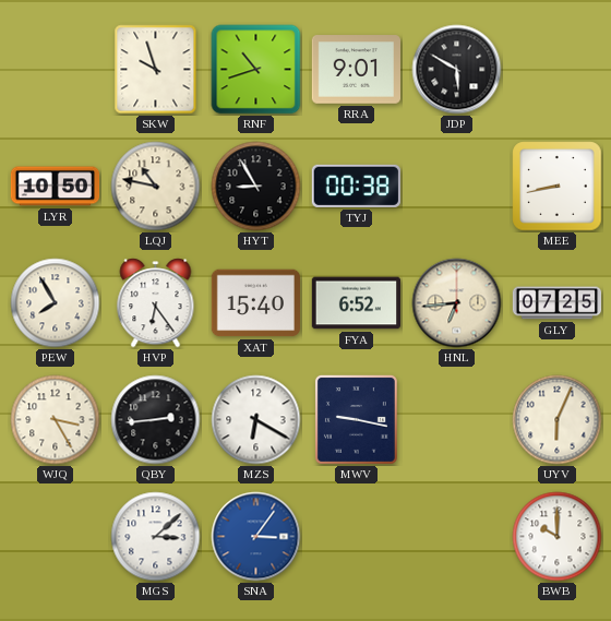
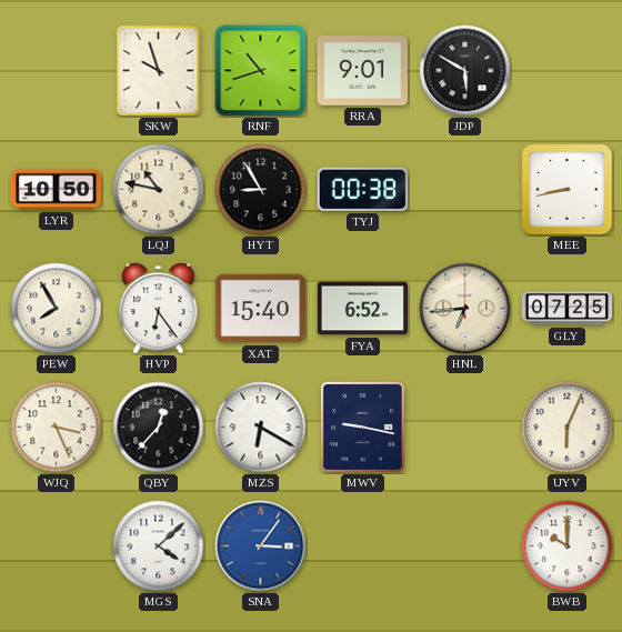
WJQ: 3:25 -> 3:26
QBY: 2:44 -> 12:37
MGS: 3:08 -> 4:08
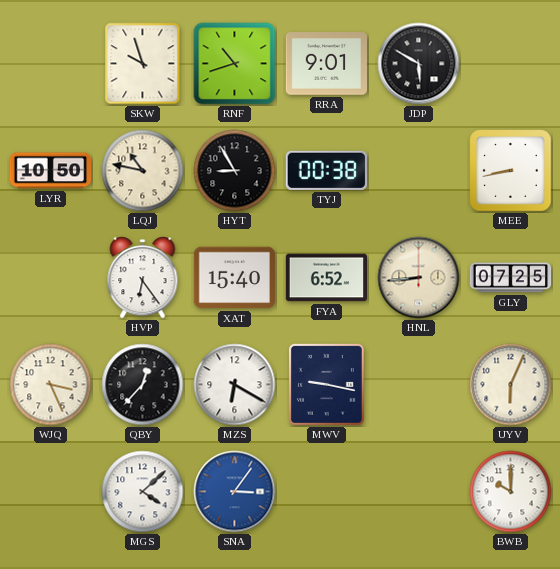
PEW: 7:55 -> none
HNL: 6:44 -> 8:44
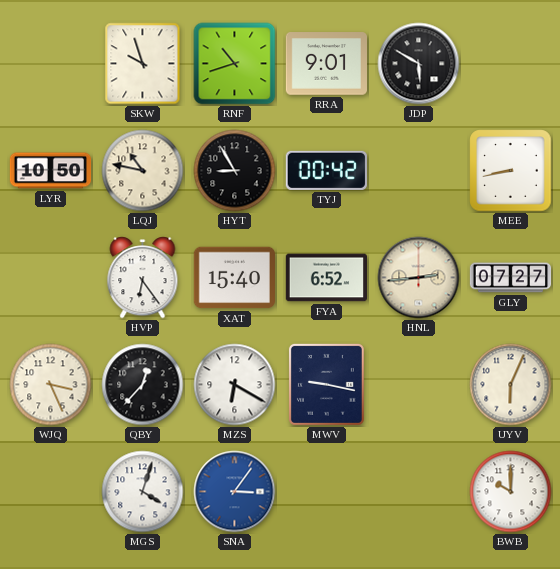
TYJ: 00:38 -> 00:42
HNL: 8:44 -> 2:44
GLY: 07:25 -> 07:27
MGS: 4:08 -> 4:03
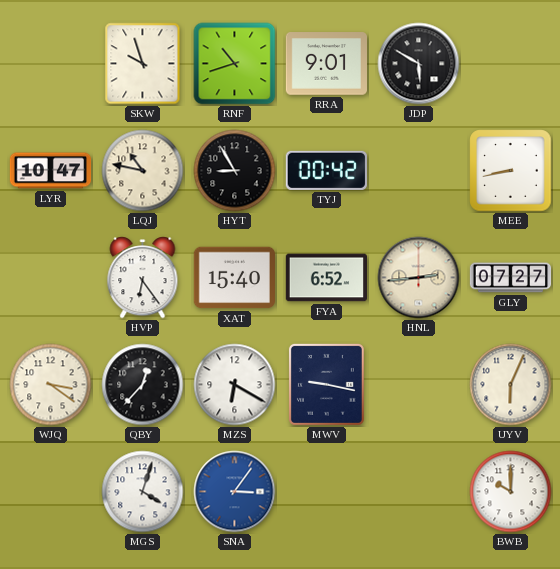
LYR: 10:50 -> 10:47
WJQ: 3:26 -> 3:21
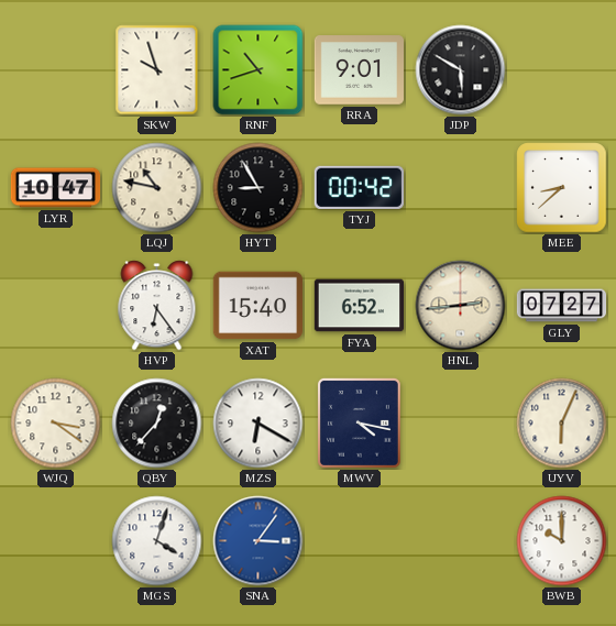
MEE: 8:43 -> 8:38
MWV: 9:17 -> 4:17
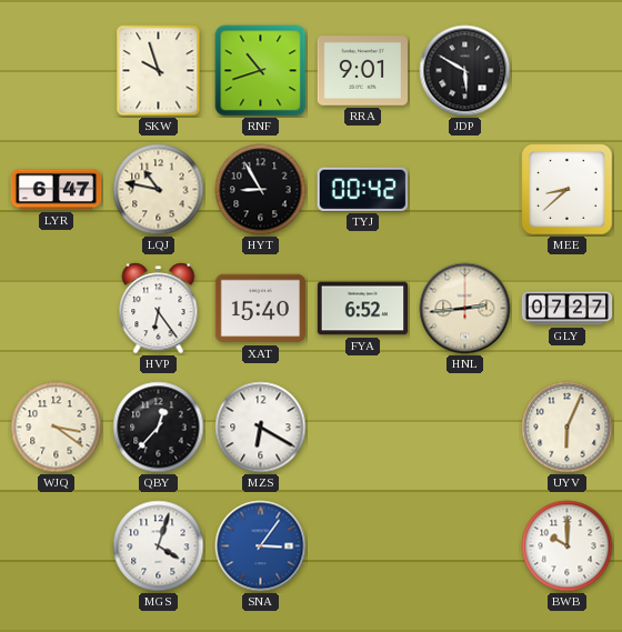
LYR: 10:47 -> 6:47
MWV: 4:17 -> none
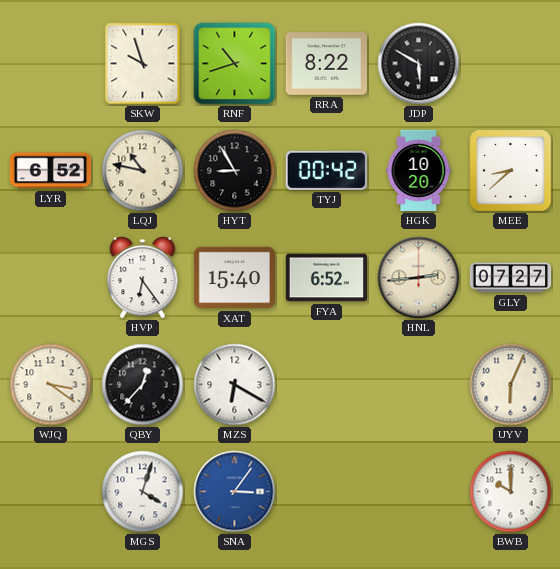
RRA: 9:01 -> 8:22
LYR: 6:47 -> 6:52
HGK: none -> 10:20
